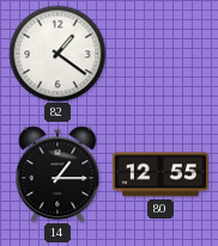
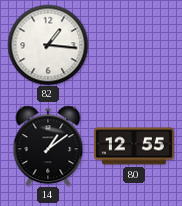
82: 1:21 -> 1:16
14: 1:15 -> 1:09
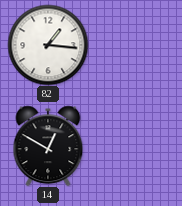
14: 1:09 -> 12:50
80: 12:55 -> none
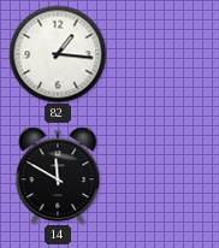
14: 12:50 -> 11:50
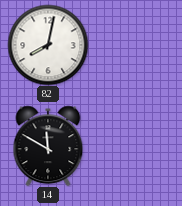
82: 1:16 -> 8:02
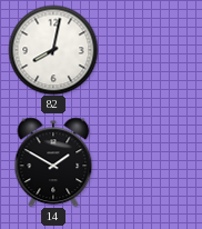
14: 11:50 -> 1:50
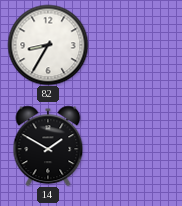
82: 8:02 -> 8:35
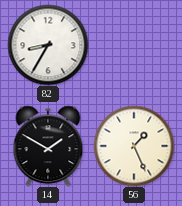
56: none -> 1:26
